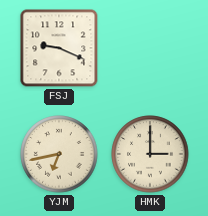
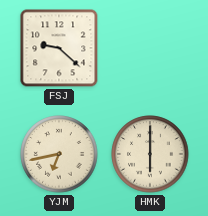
FSJ: 9:19 -> 9:22
HMK: 3:00 -> 6:00
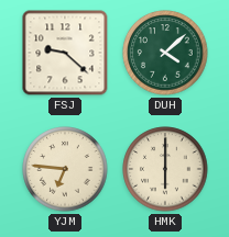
DUH: none -> 4:08
YJM: 6:43 -> 6:46
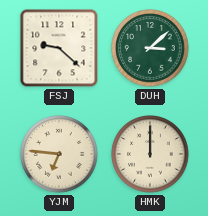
DUH: 4:08 -> 3:08
HMK: 6:00 -> 12:00
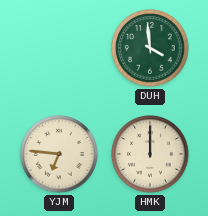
FSJ: 9:22 -> none
DUH: 3:08 -> 3:59
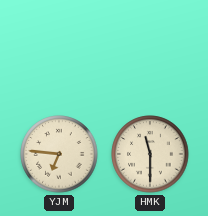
DUH: 3:59 -> none
HMK: 12:00 -> 11:30
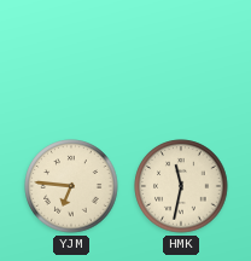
HMK: 11:30 -> 11:32
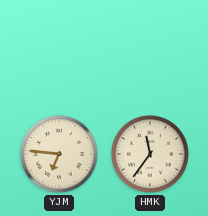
HMK: 11:32 -> 11:36
